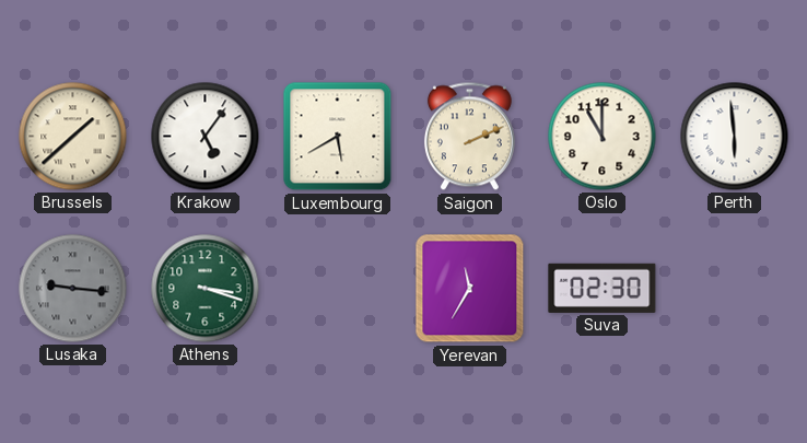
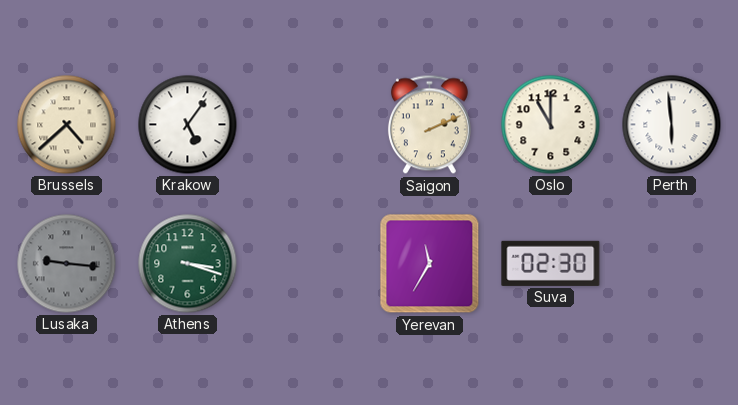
Brussels: 1:38 -> 4:38
Luxembourg: 5:40 -> none
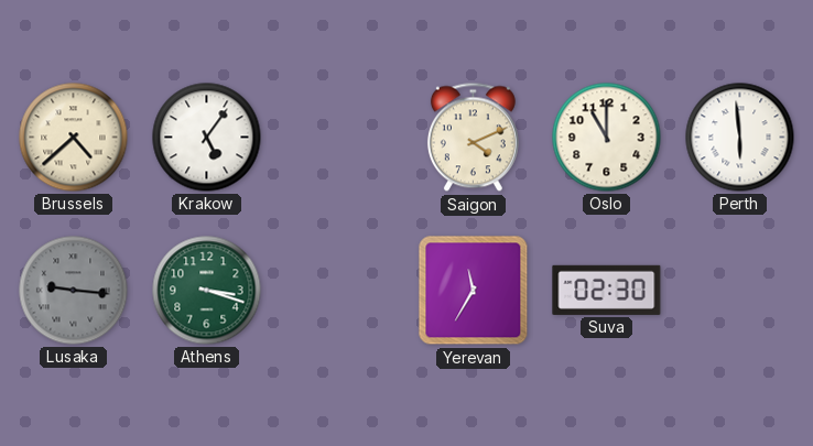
Saigon: 2:11 -> 4:11
